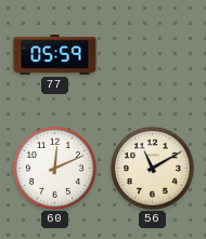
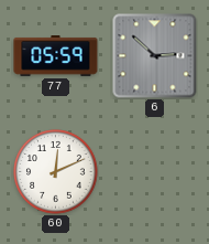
6: none -> 2:52
56: 11:10 -> none
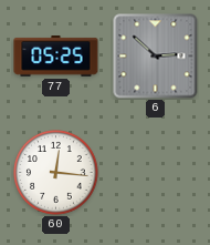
77: 05:59 -> 05:25
60: 12:11 -> 12:16
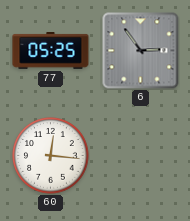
6: 2:52 -> 2:54
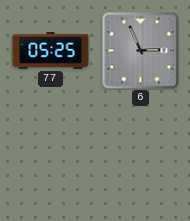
6: 2:54 -> 2:56
60: 12:16 -> none
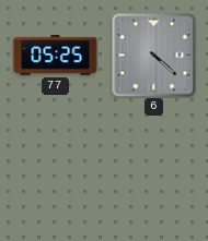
6: 2:56 -> 4:22
